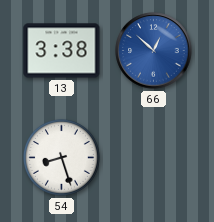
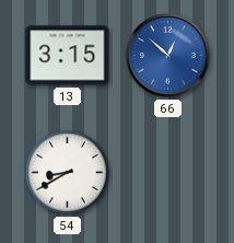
13: 3:38 -> 3:15
54: 8:27 -> 8:40
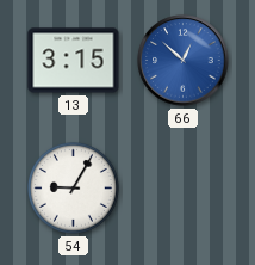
54: 8:40 -> 9:05
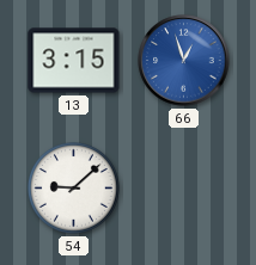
66: 12:52 -> 12:57
54: 9:05 -> 9:08
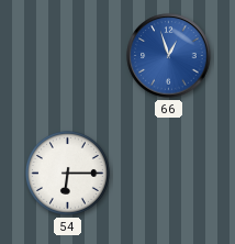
13: 3:15 -> none
54: 9:08 -> 6:15
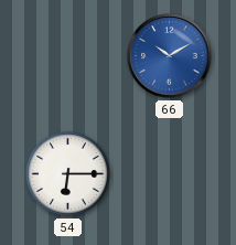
66: 12:57 -> 10:10
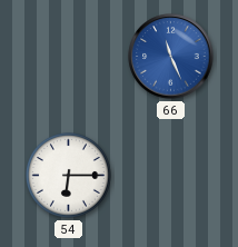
66: 10:10 -> 11:26
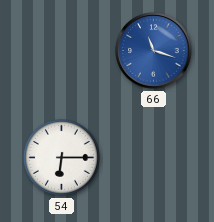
66: 11:26 -> 11:18
